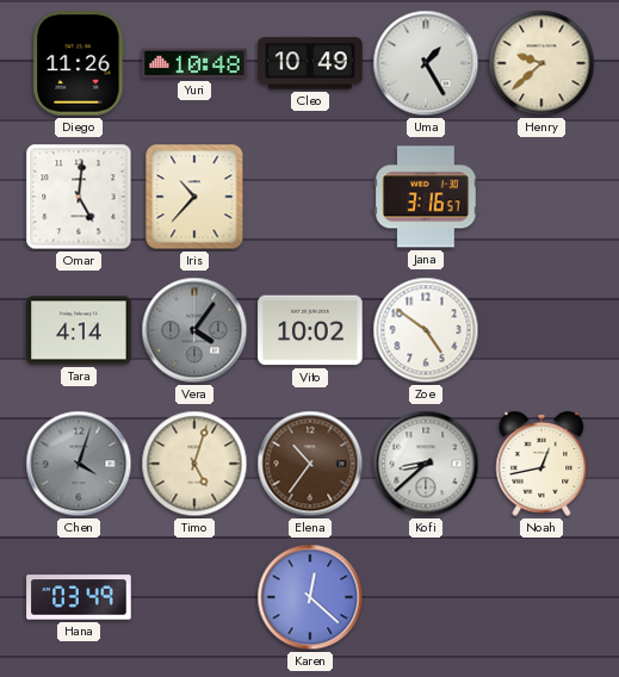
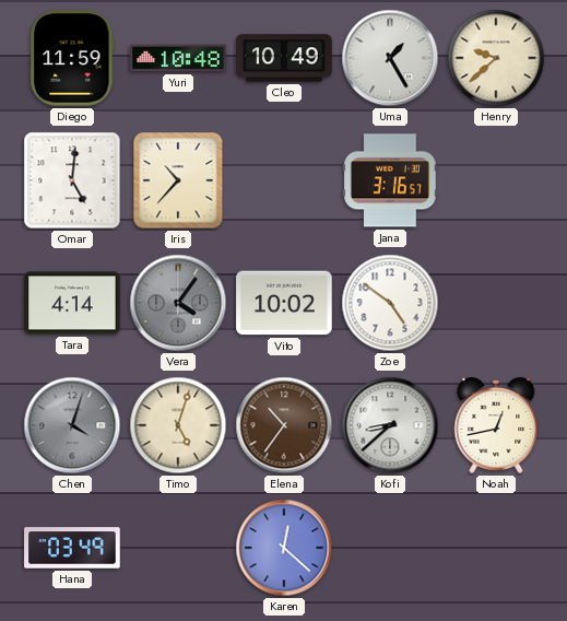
Diego: 11:26 -> 11:59
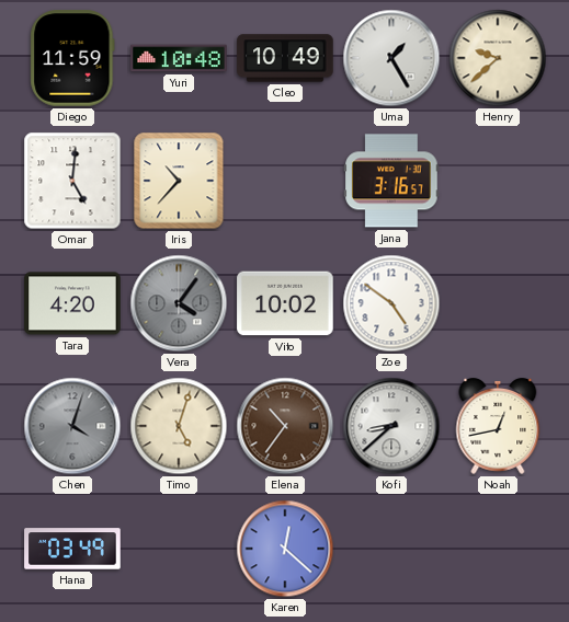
Tara: 4:14 -> 4:20
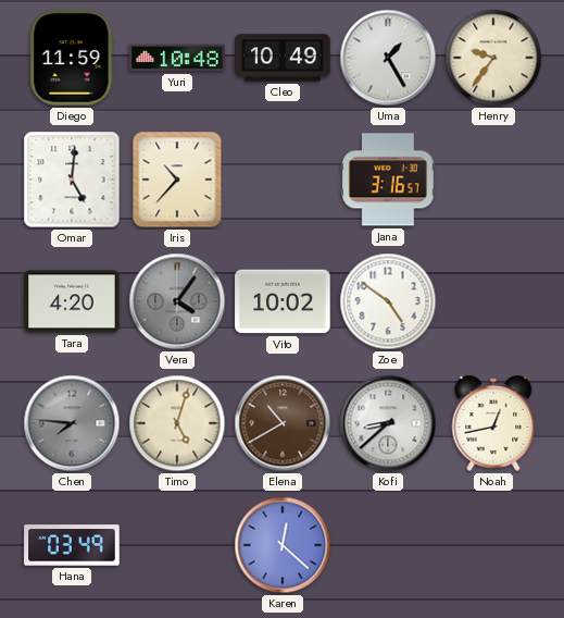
Henry: 9:38 -> 9:36
Chen: 4:03 -> 7:46
Elena: 10:36 -> 10:40
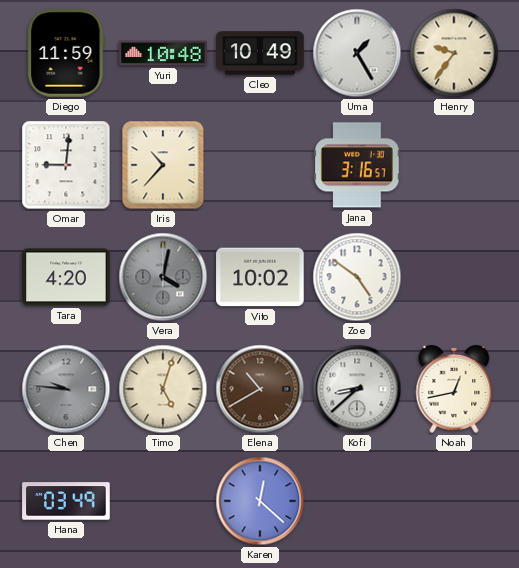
Omar: 5:01 -> 9:01
Vera: 4:06 -> 4:02
Chen: 7:46 -> 9:46
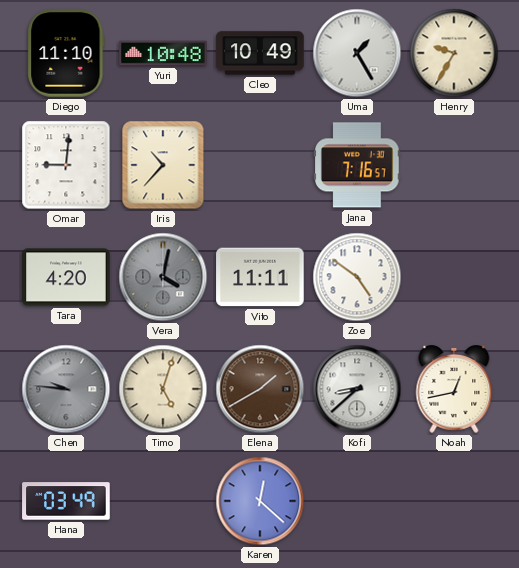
Diego: 11:59 -> 11:10
Henry: 9:36 -> 9:35
Jana: 3:16 -> 7:16
Vito: 10:02 -> 11:11
Elena: 10:40 -> 1:40
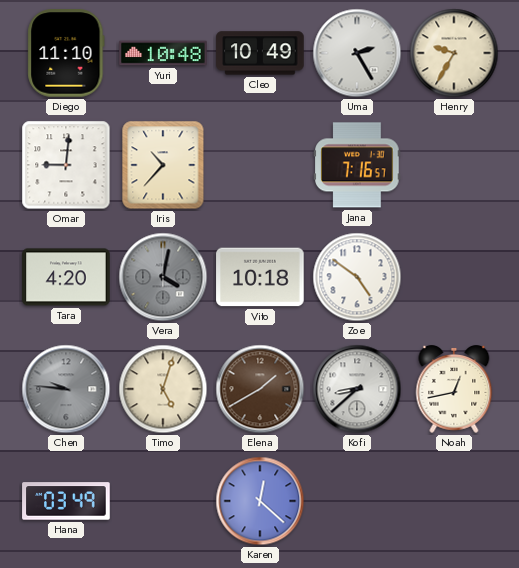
Uma: 1:25 -> 2:25
Vito: 11:11 -> 10:18
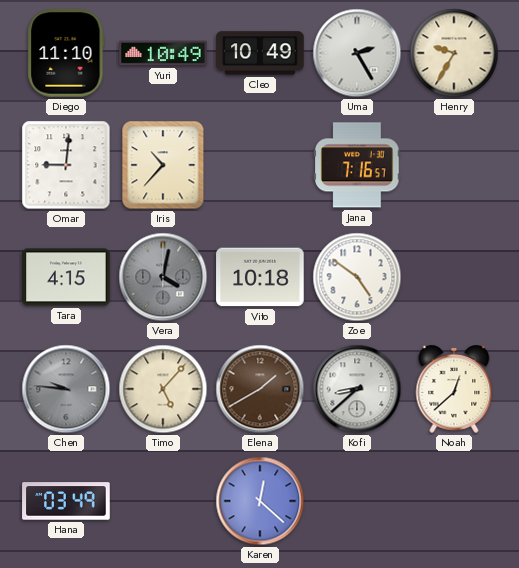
Yuri: 10:48 -> 10:49
Tara: 4:20 -> 4:15
Timo: 5:03 -> 5:07
Noah: 12:43 -> 12:38
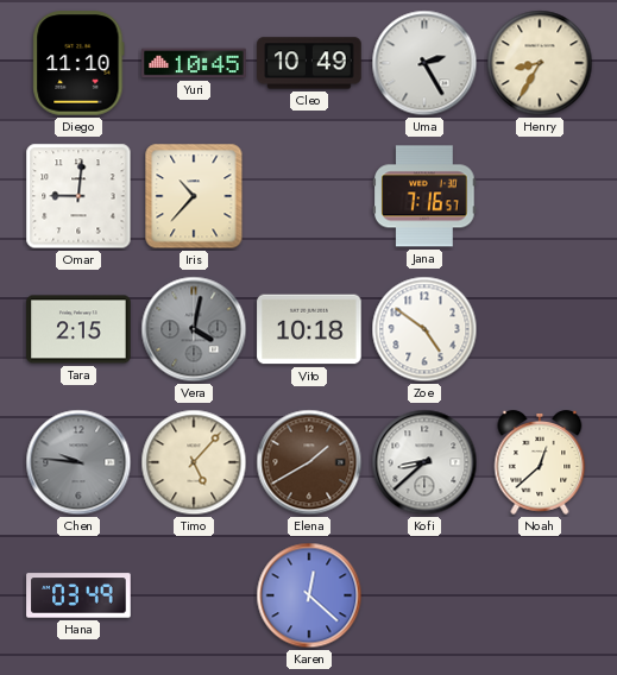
Yuri: 10:49 -> 10:45
Henry: 9:35 -> 8:35
Tara: 4:15 -> 2:15
